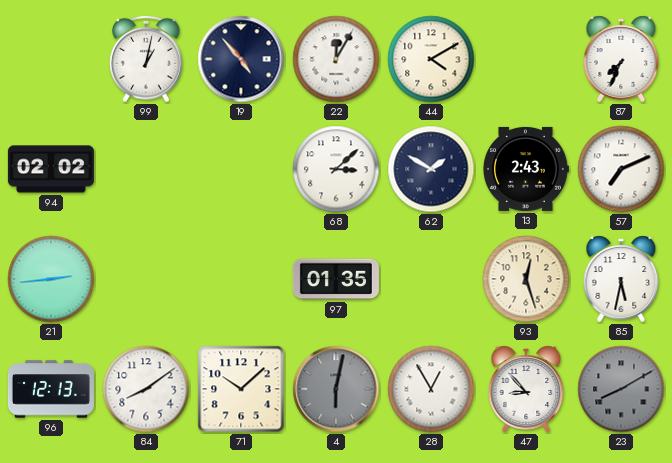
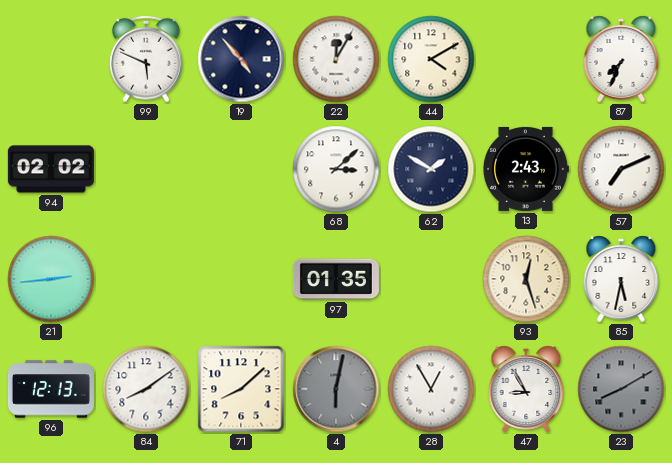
99: 1:02 -> 5:49
71: 10:08 -> 8:08
47: 8:53 -> 8:55
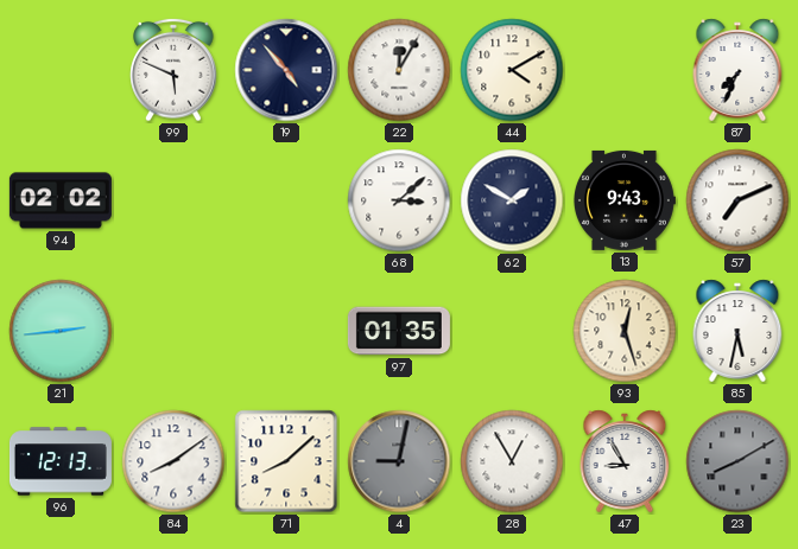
13: 2:43 -> 9:43
4: 6:02 -> 9:02
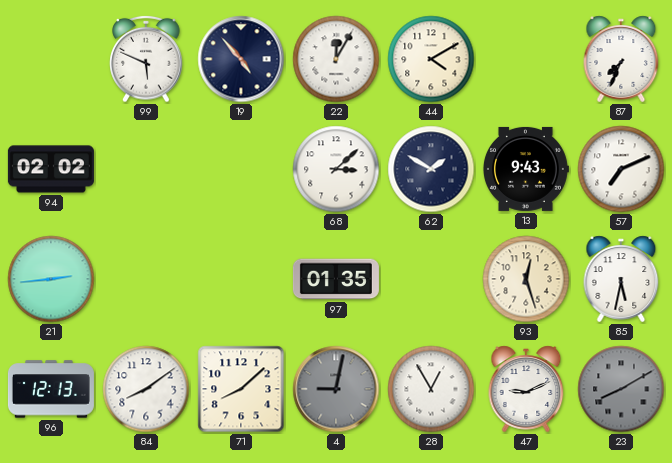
47: 8:55 -> 9:11
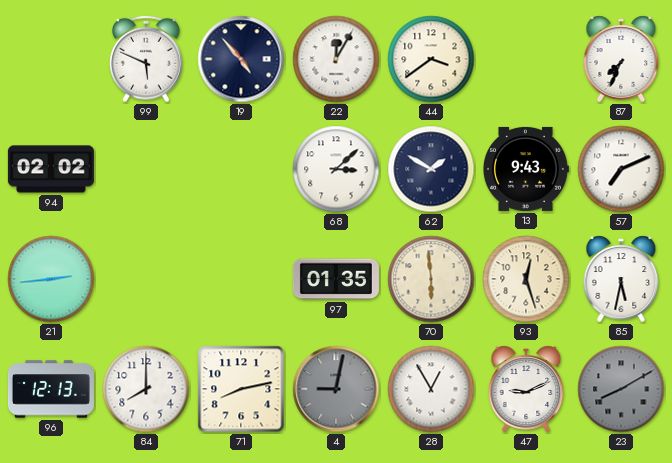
44: 4:10 -> 3:39
70: none -> 5:59
84: 8:09 -> 8:00
71: 8:08 -> 8:13
